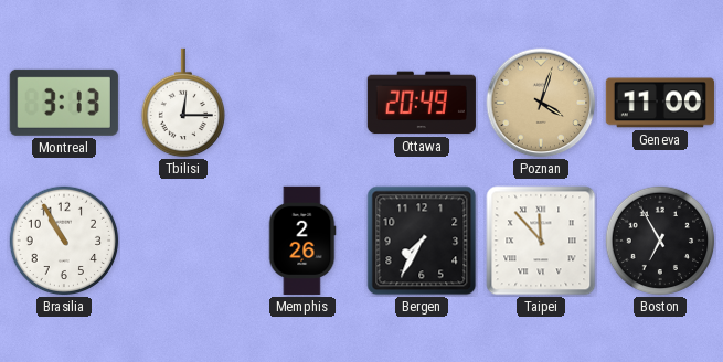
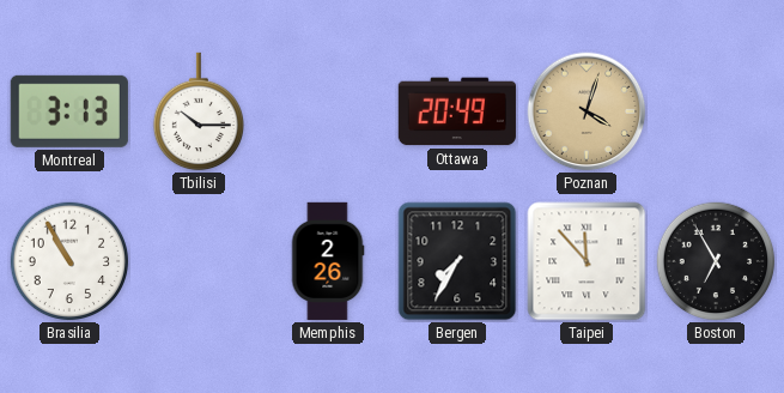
Tbilisi: 12:15 -> 10:15
Geneva: 11:00 -> none
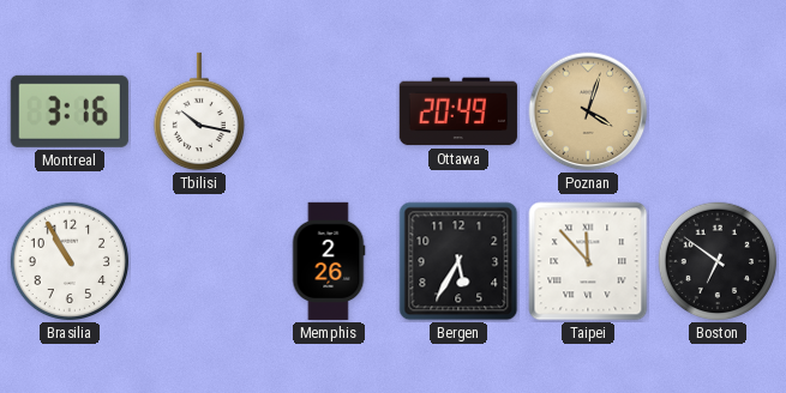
Montreal: 3:13 -> 3:16
Tbilisi: 10:15 -> 10:17
Bergen: 7:35 -> 5:35
Boston: 6:55 -> 6:51
